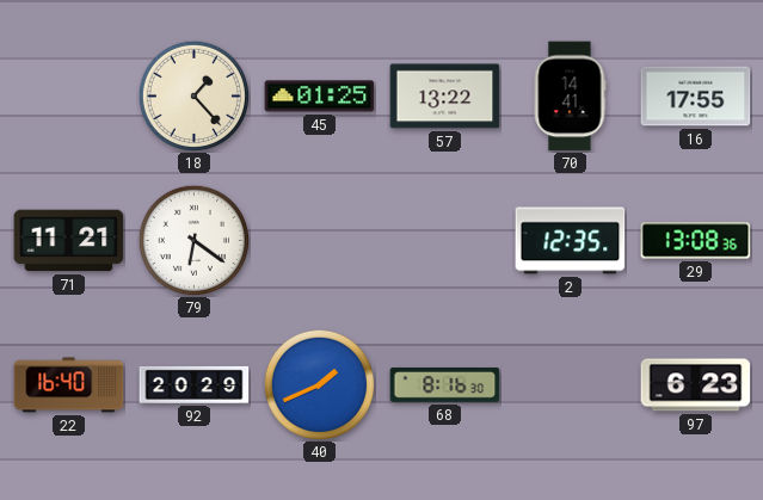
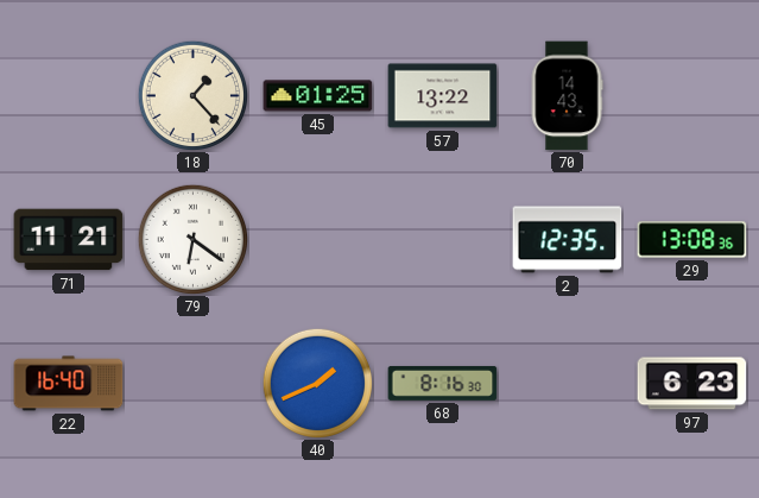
70: 14:41 -> 14:43
16: 17:55 -> none
92: 20:29 -> none
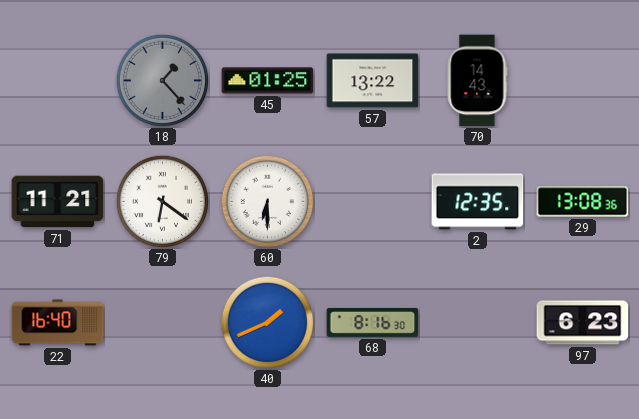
18 dial: cream -> grey
60: none -> 6:30
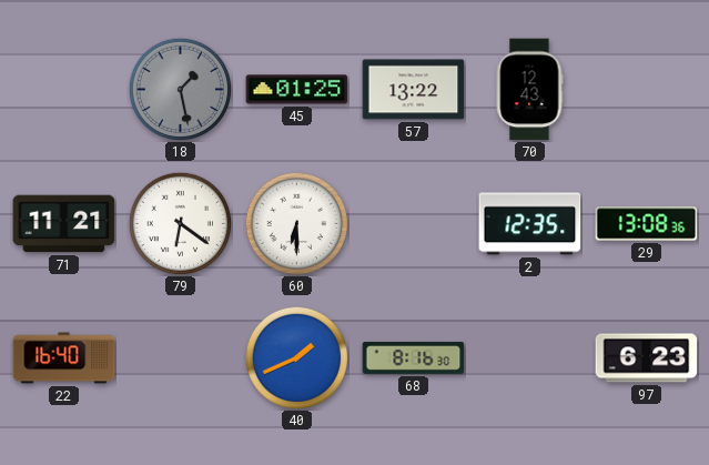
18: 1:23 -> 1:28
70: 14:43 -> 12:43
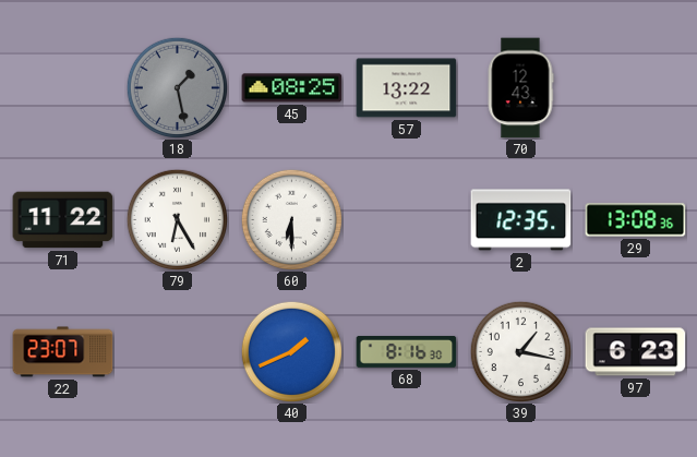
45: 01:25 -> 08:25
71: 11:21 -> 11:22
79: 6:21 -> 6:25
22: 16:40 -> 23:07
39: none -> 1:17
